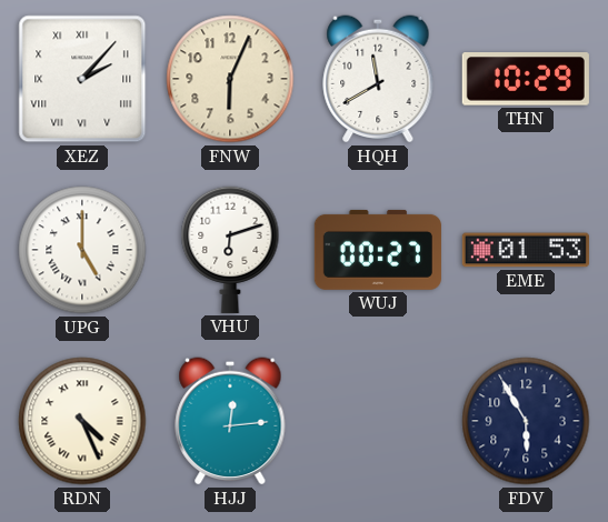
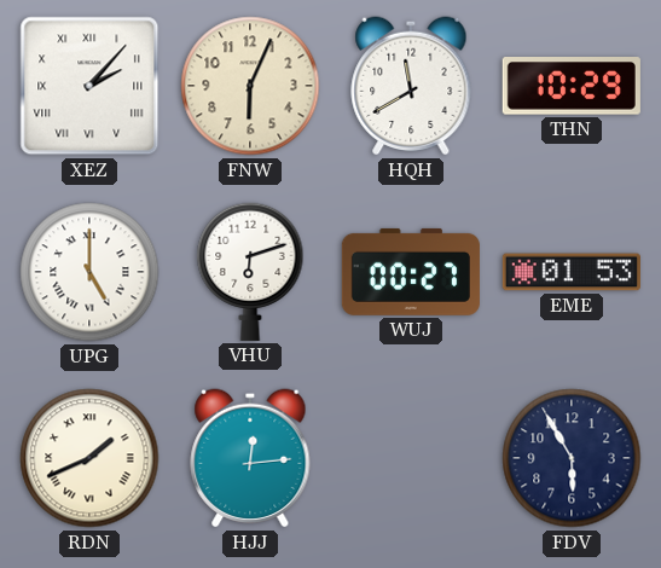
RDN: 4:26 -> 1:41
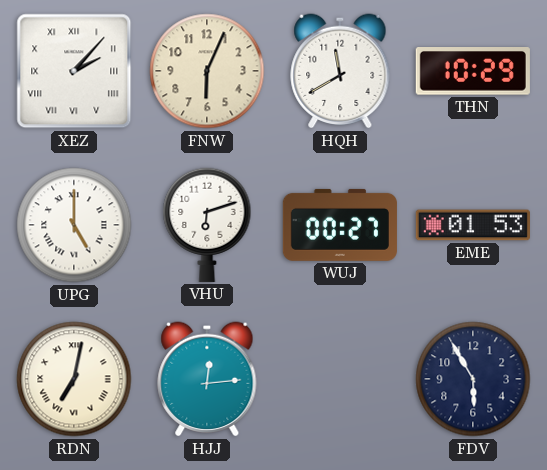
RDN: 1:41 -> 7:02
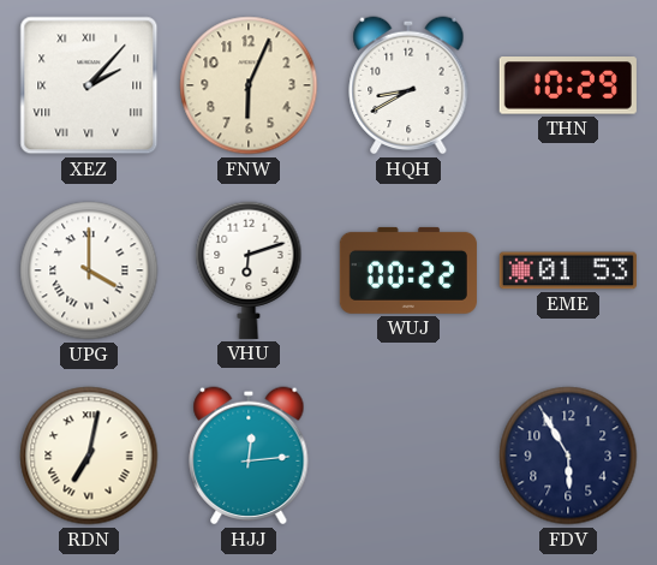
HQH: 11:40 -> 8:40
UPG: 5:00 -> 4:00
WUJ: 00:27 -> 00:22
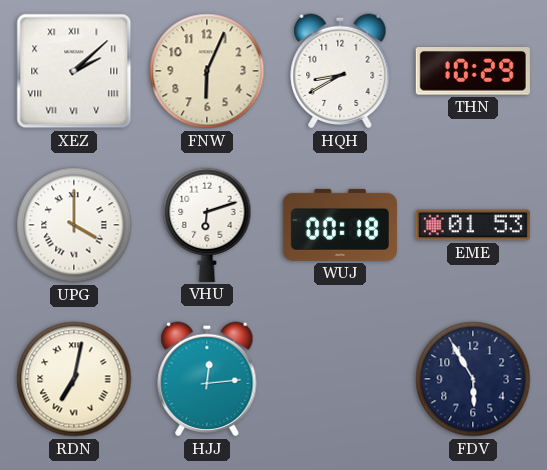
XEZ: 2:07 -> 2:08
WUJ: 00:22 -> 00:18
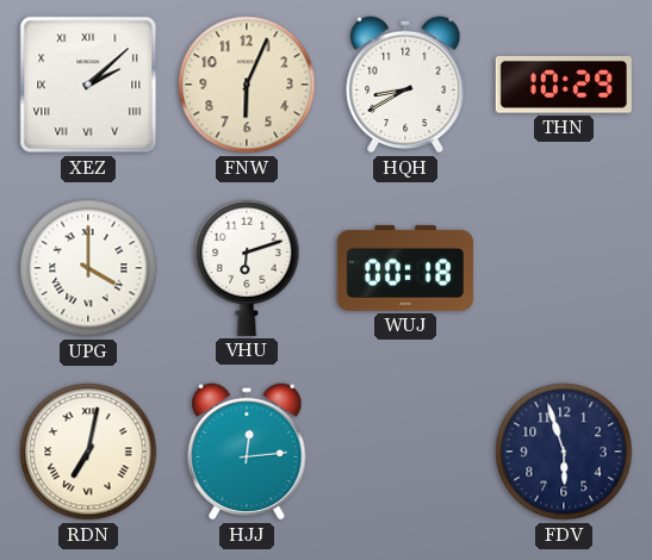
EME: 01:53 -> none
FDV: 5:55 -> 5:57
